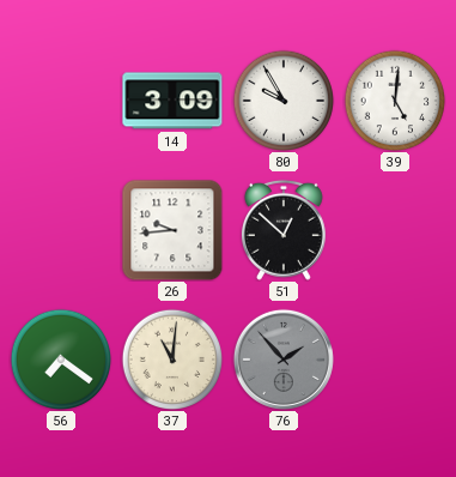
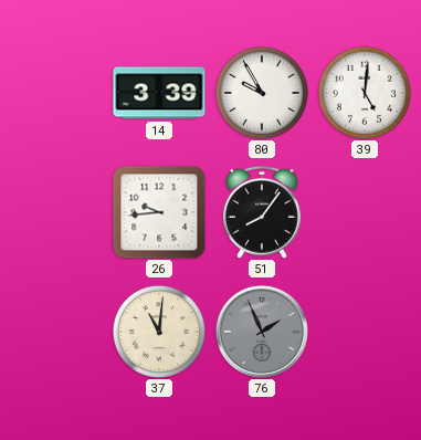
14: 3:09 -> 3:39
51: 12:52 -> 8:06
56: 7:21 -> none
76: 1:53 -> 1:56
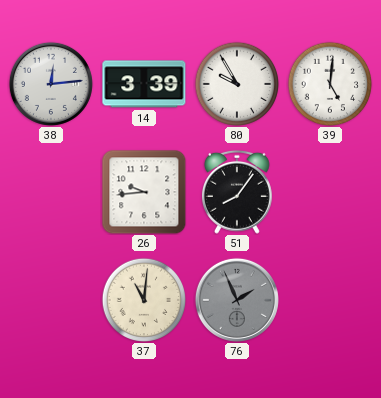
38: none -> 12:14
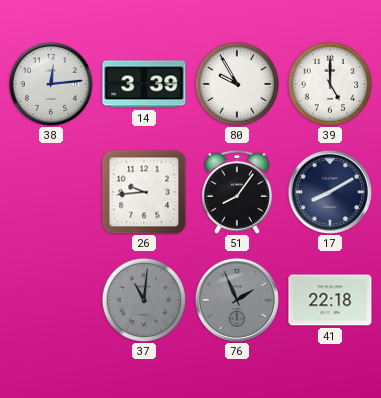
39: 5:01 -> 5:00
17: none -> 8:10
37 dial: cream -> grey
41: none -> 22:18
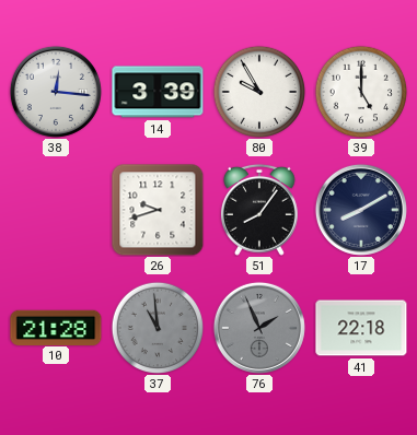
38: 12:14 -> 12:16
26: 9:44 -> 9:42
10: none -> 21:28
37: 11:01 -> 10:59
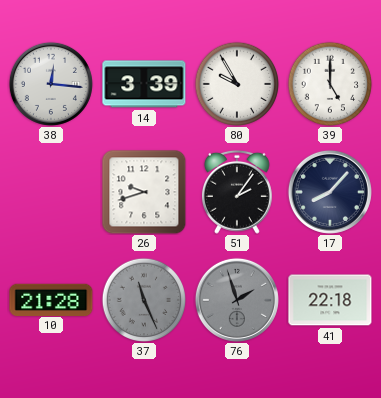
51: 8:06 -> 2:06
17: 8:10 -> 8:07
37: 10:59 -> 11:26
76: 1:56 -> 1:57
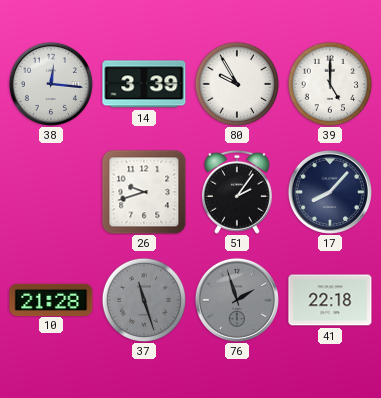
37: 11:26 -> 11:27
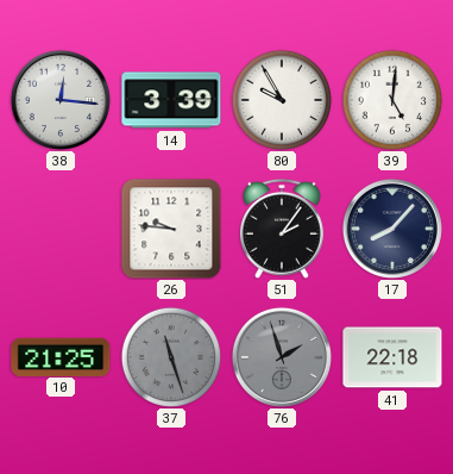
39: 5:00 -> 5:01
26: 9:42 -> 9:46
10: 21:28 -> 21:25
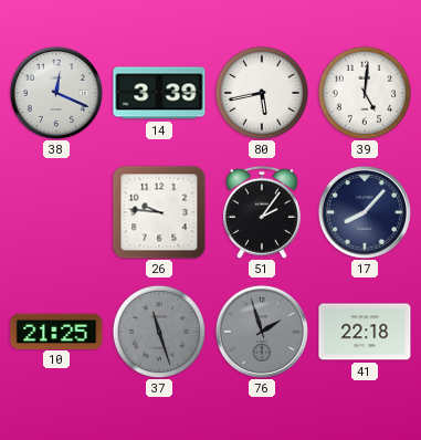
38: 12:16 -> 12:19
80: 9:55 -> 5:43
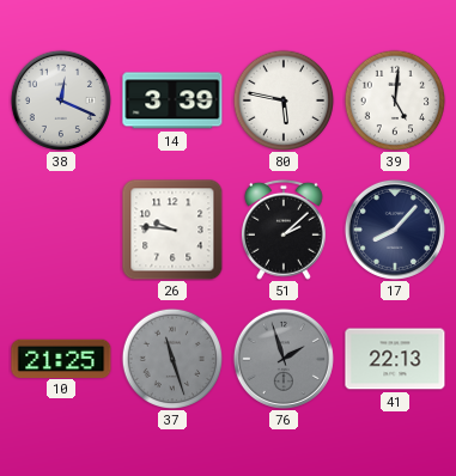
80: 5:43 -> 5:47
51: 2:06 -> 2:08
41: 22:18 -> 22:13
